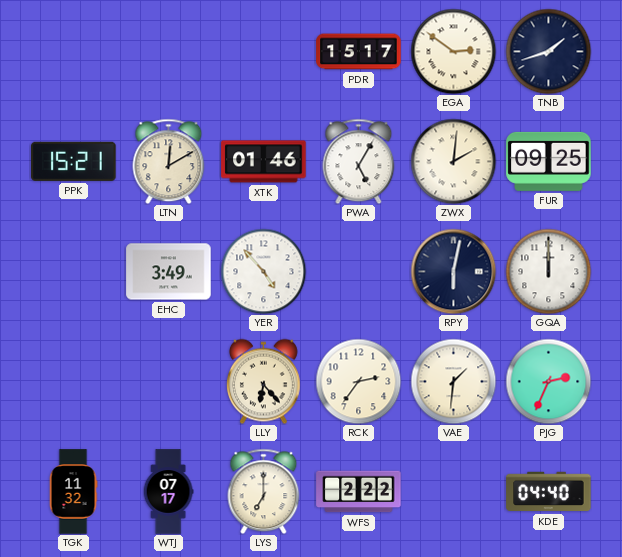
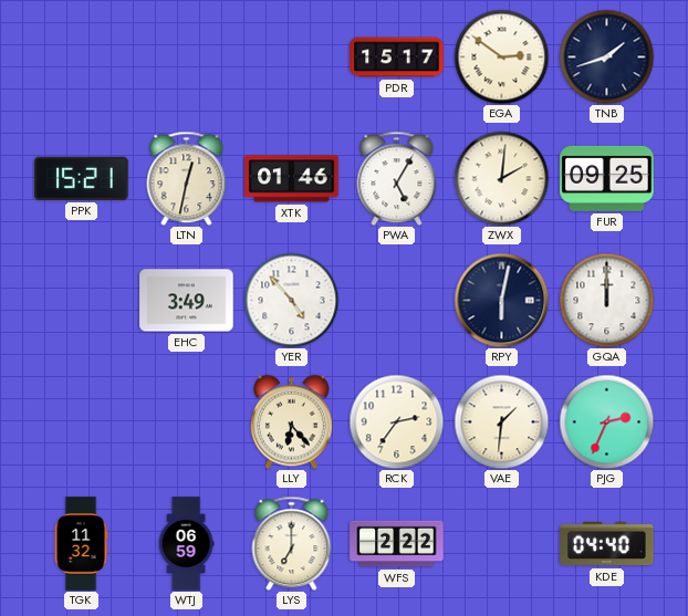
LTN: 12:10 -> 12:32
WTJ: 07:17 -> 06:59
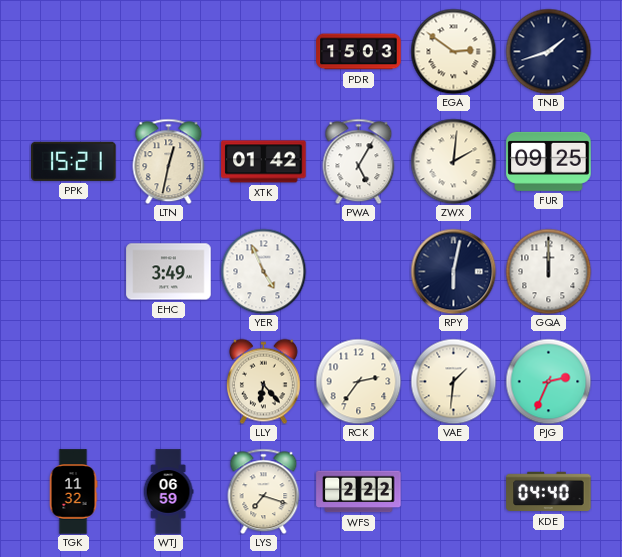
PDR: 15:17 -> 15:03
XTK: 01:46 -> 01:42
YER: 4:53 -> 4:56
LYS: 7:00 -> 7:18
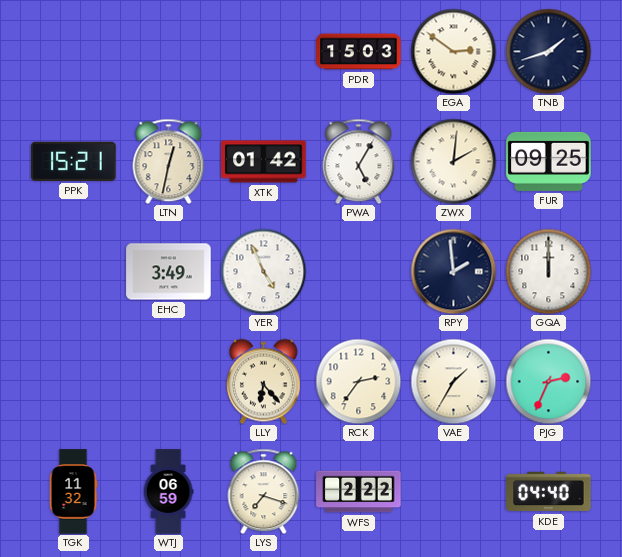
RPY: 6:02 -> 1:59
VAE: 1:31 -> 1:35
